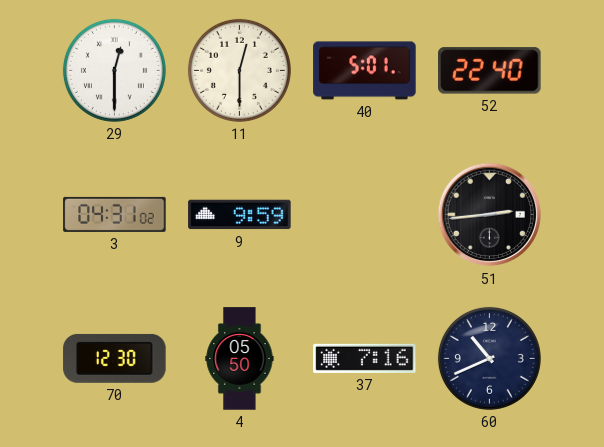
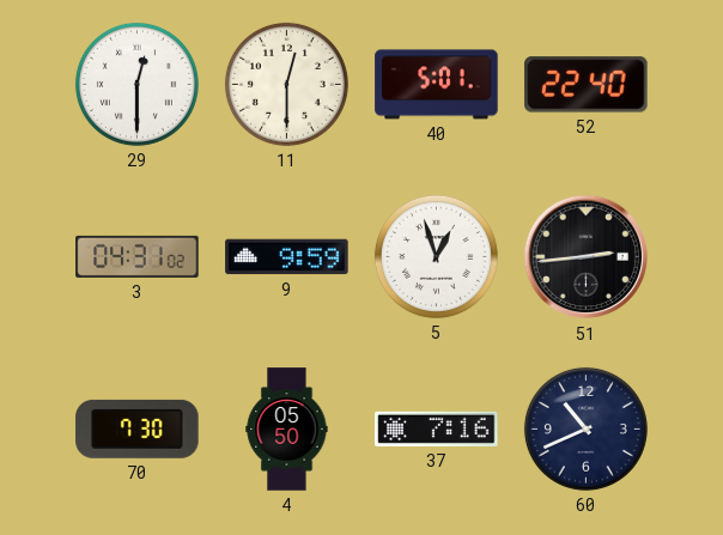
5: none -> 12:57
70: 12:30 -> 7:30
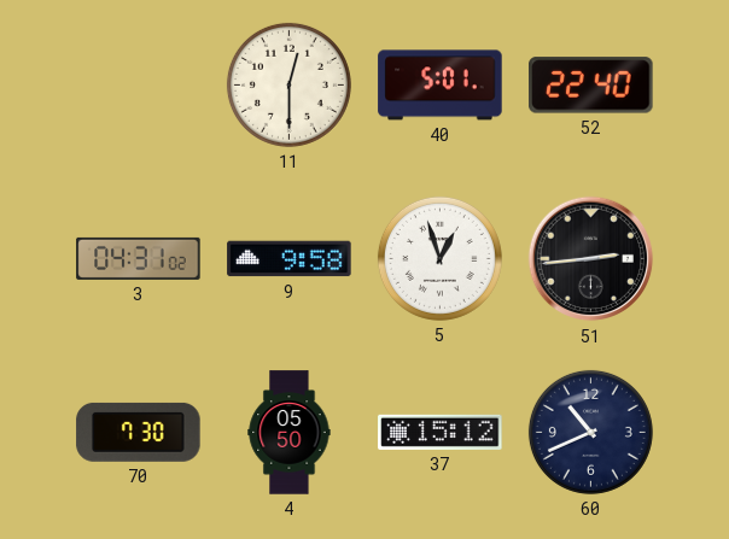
29: 12:30 -> none
9: 9:59 -> 9:58
37: 7:16 -> 15:12
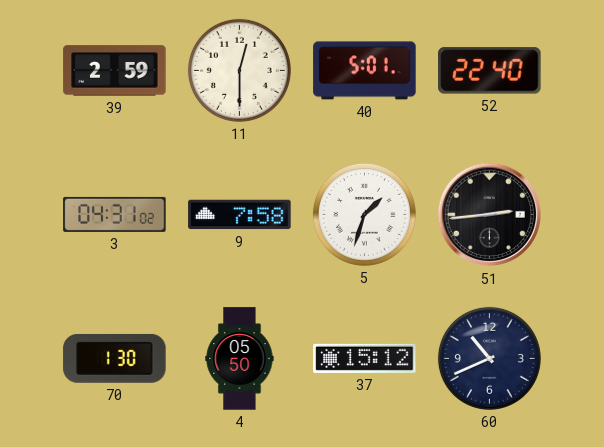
39: none -> 2:59
9: 9:58 -> 7:58
5: 12:57 -> 1:33
70: 7:30 -> 1:30
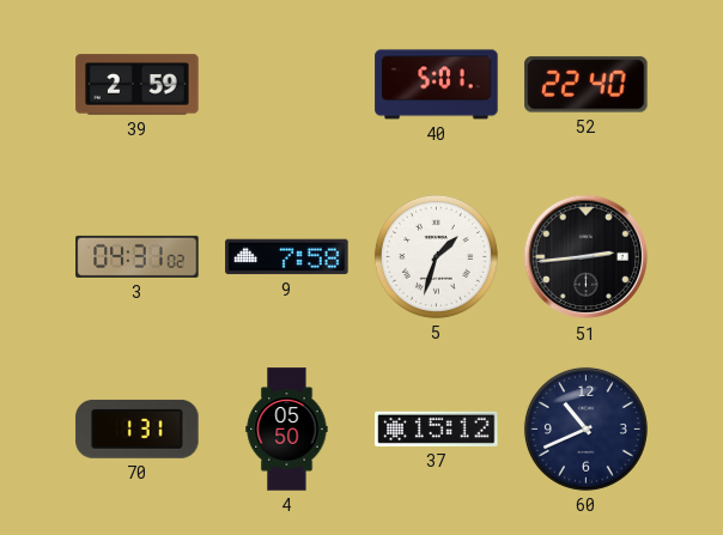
11: 12:30 -> none
70: 1:30 -> 1:31
